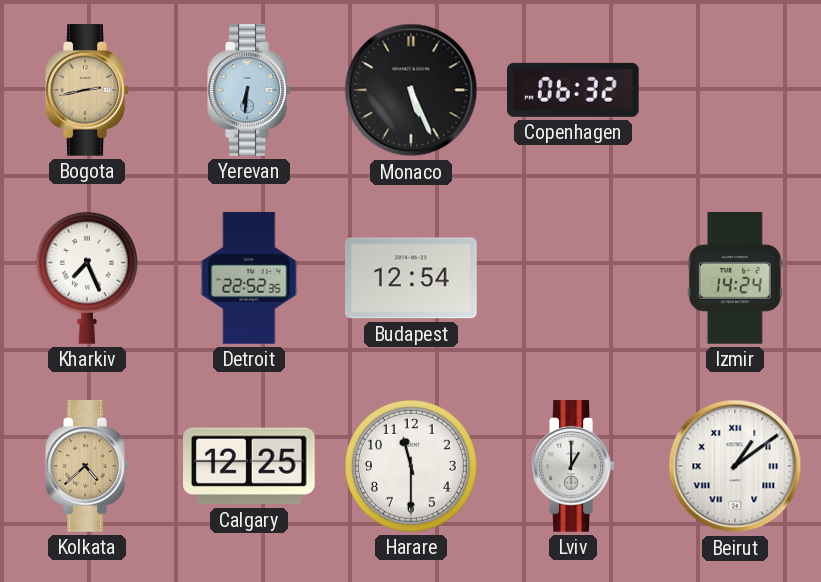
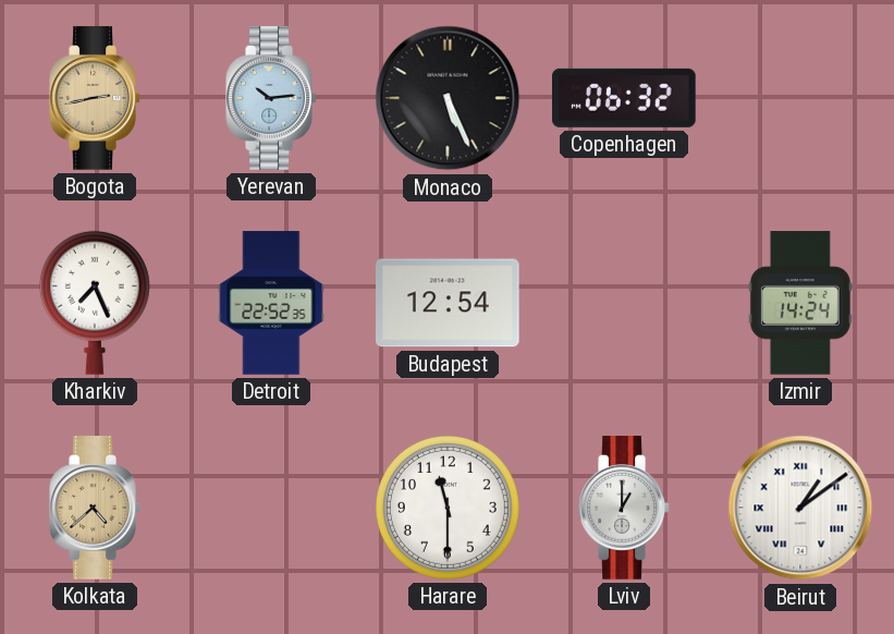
Yerevan: 6:31 -> 10:14
Calgary: 12:25 -> none
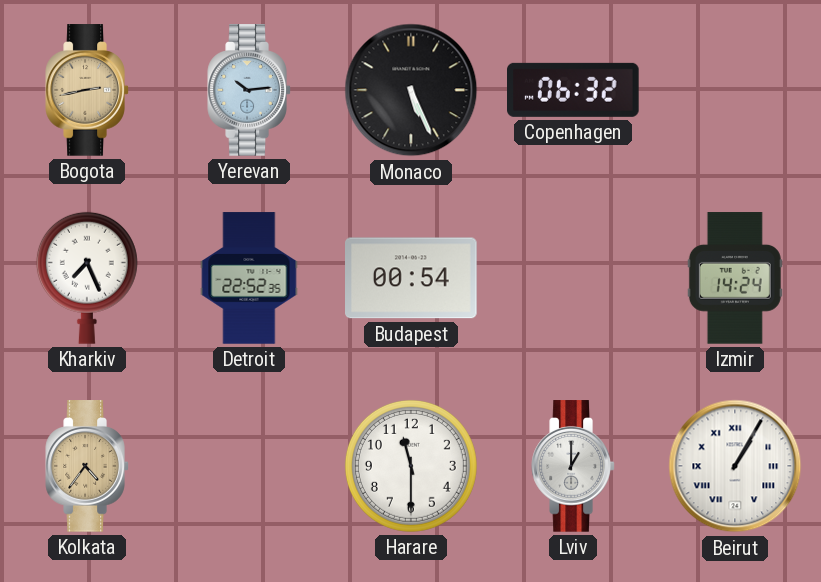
Budapest: 12:54 -> 00:54
Kolkata: 4:38 -> 4:36
Beirut: 1:09 -> 1:05
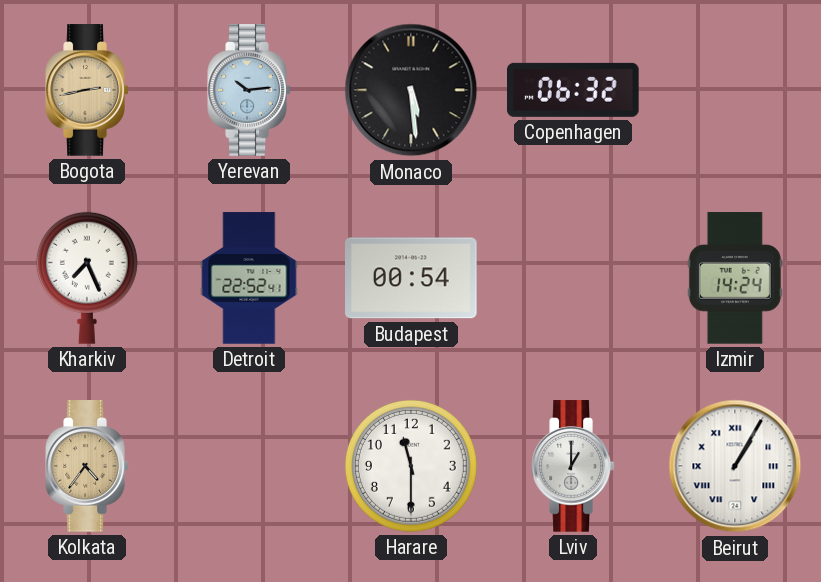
Monaco: 5:26 -> 5:29
Detroit: 22:52:35 -> 22:52:41
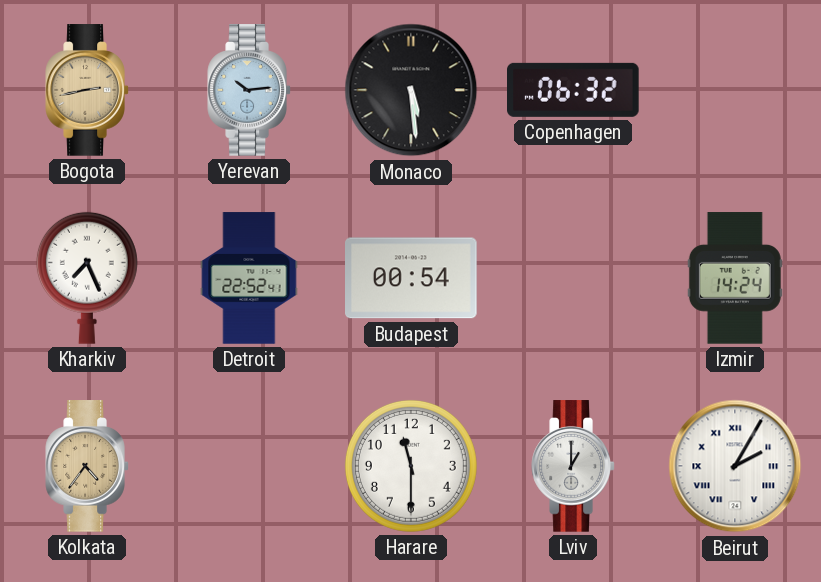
Beirut: 1:05 -> 2:05
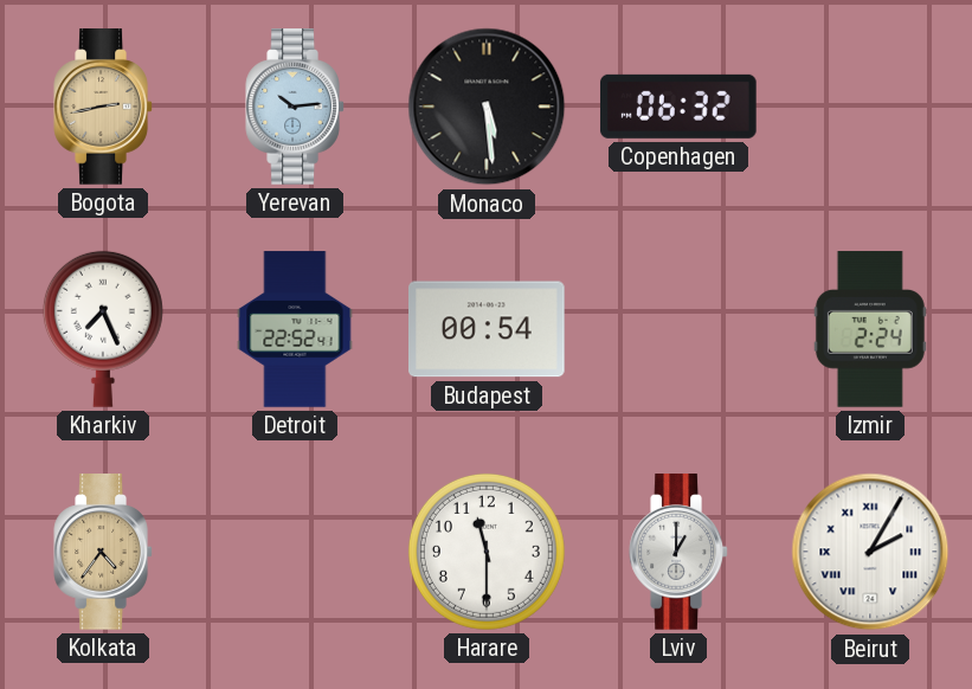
Izmir: 14:24 -> 2:24
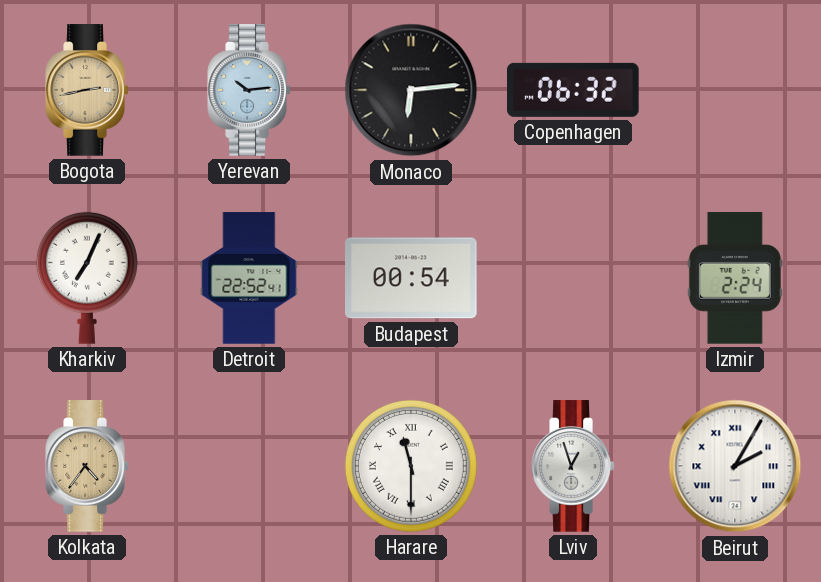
Monaco: 5:29 -> 6:14
Kharkiv: 7:26 -> 7:04
Harare numerals: Arabic -> Roman
Lviv: 1:00 -> 12:57
